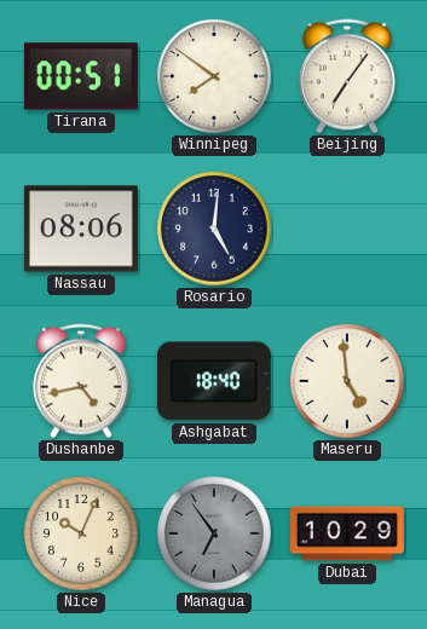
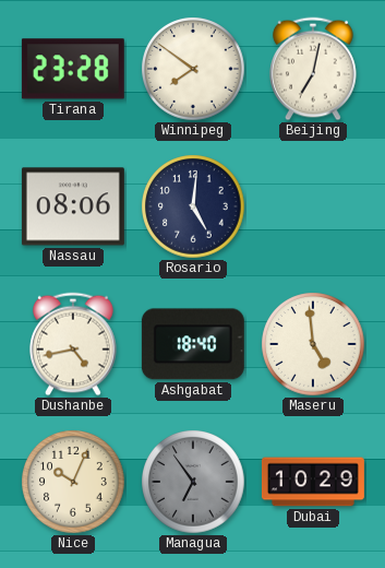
Tirana: 00:51 -> 23:28
Beijing: 7:06 -> 7:02
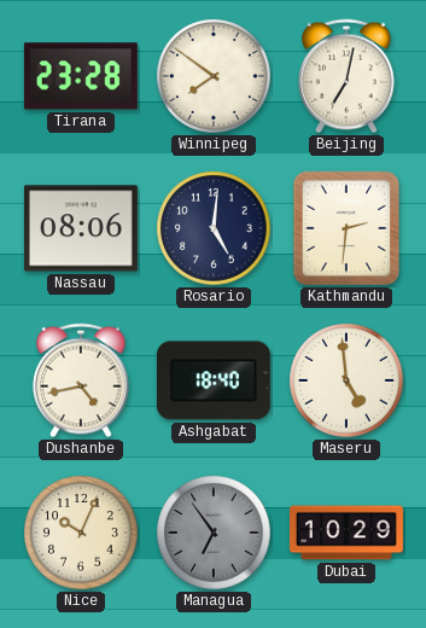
Kathmandu: none -> 2:31
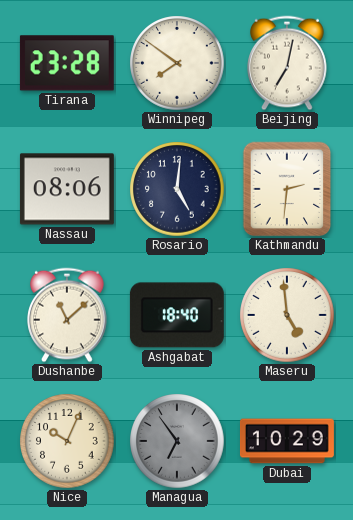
Dushanbe: 4:43 -> 11:08
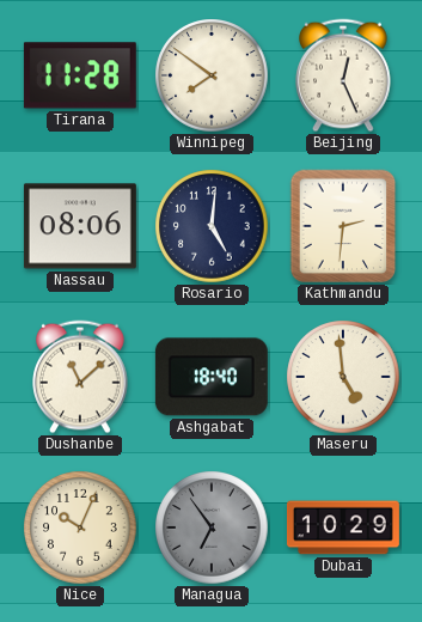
Tirana: 23:28 -> 11:28
Beijing: 7:02 -> 12:26
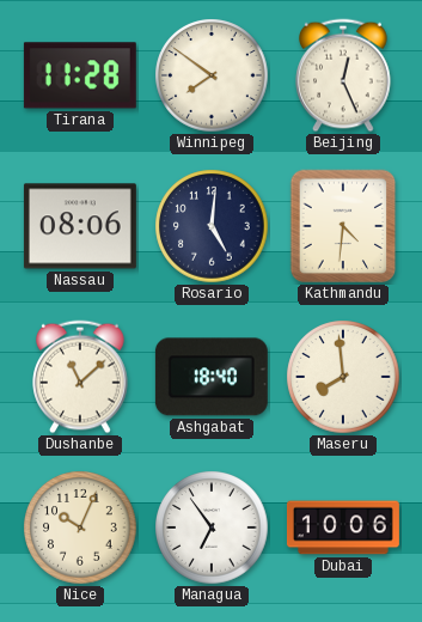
Kathmandu: 2:31 -> 4:31
Maseru: 4:59 -> 7:59
Managua dial: grey -> white
Dubai: 10:29 -> 10:06
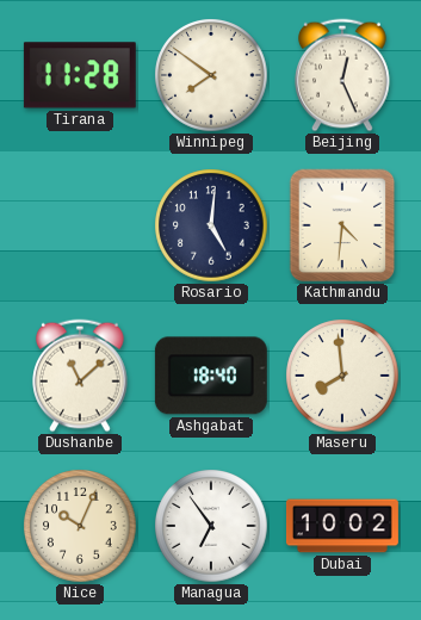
Nassau: 08:06 -> none
Dubai: 10:06 -> 10:02
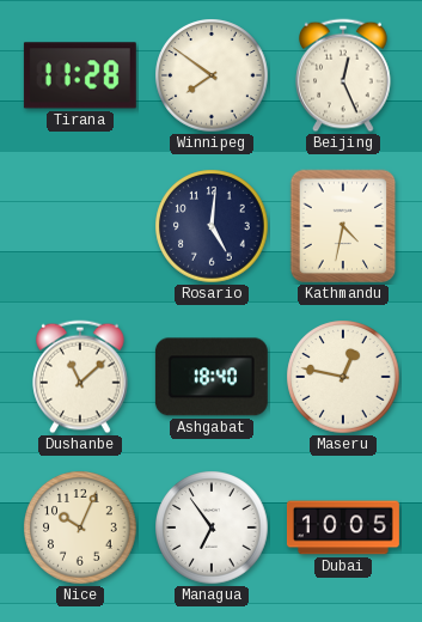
Kathmandu: 4:31 -> 4:32
Maseru: 7:59 -> 12:47
Dubai: 10:02 -> 10:05
